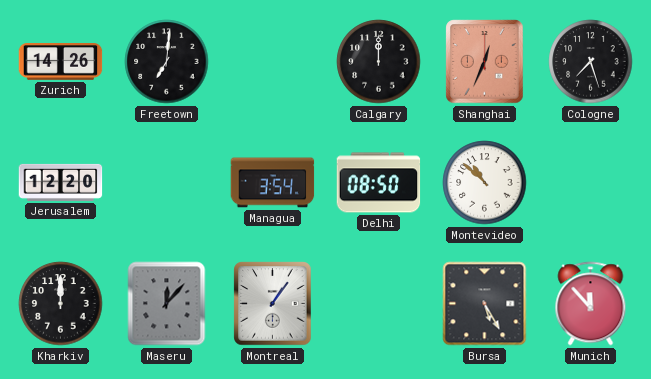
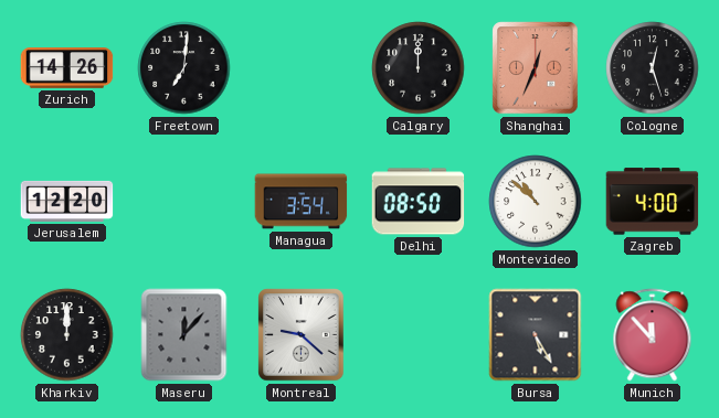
Cologne: 7:27 -> 12:27
Zagreb: none -> 4:00
Montreal: 1:06 -> 9:22
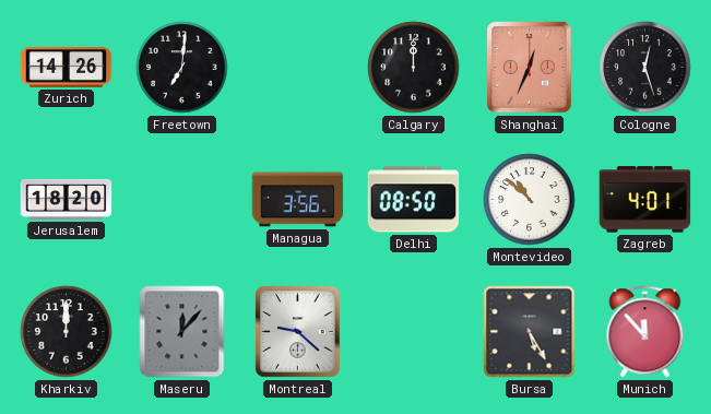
Jerusalem: 12:20 -> 18:20
Managua: 3:54 -> 3:56
Zagreb: 4:00 -> 4:01
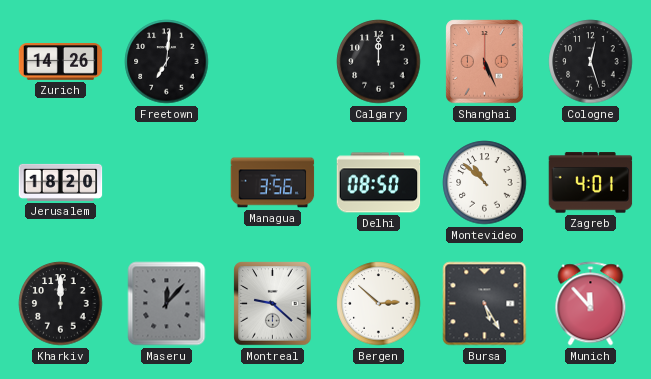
Shanghai: 12:34 -> 5:26
Bergen: none -> 2:52
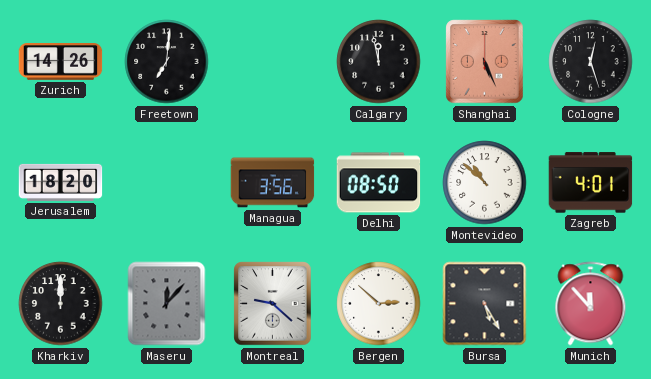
Calgary: 12:00 -> 11:58
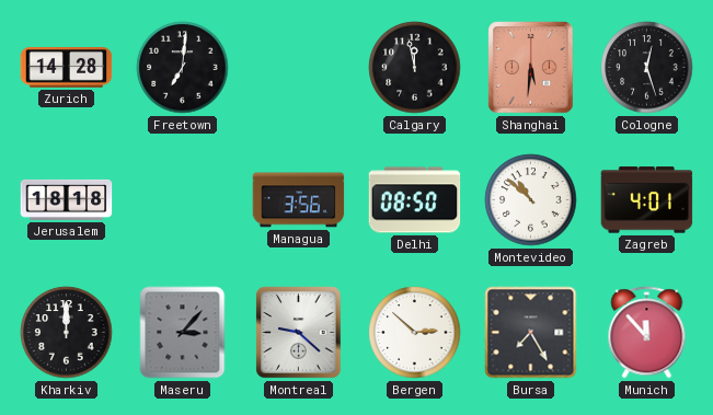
Zurich: 14:26 -> 14:28
Shanghai: 5:26 -> 5:31
Jerusalem: 18:20 -> 18:18
Maseru: 12:07 -> 3:07
Bursa: 5:25 -> 7:25
